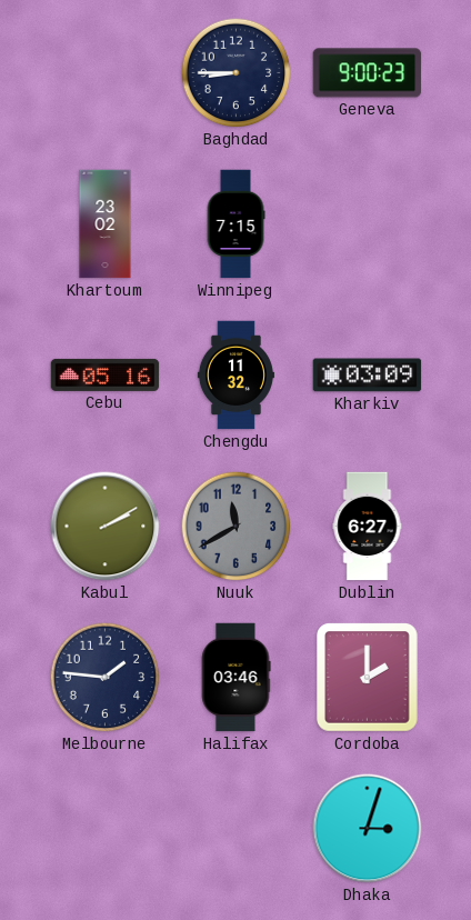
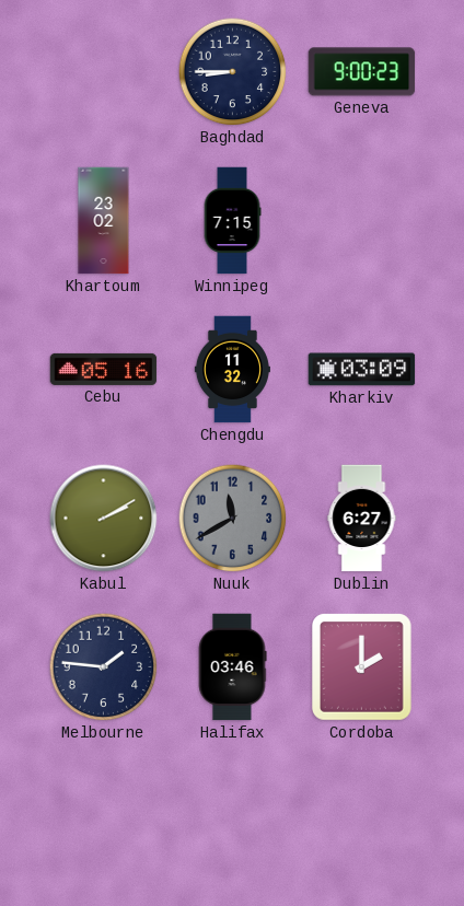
Dhaka: 3:03 -> none
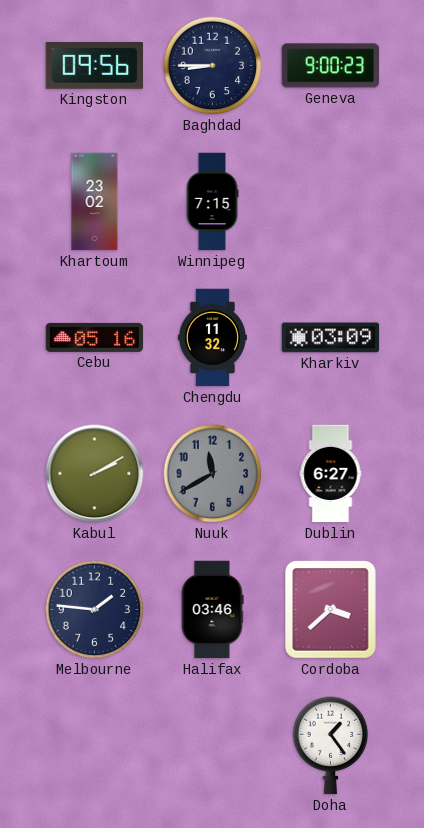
Kingston: none -> 09:56
Cordoba: 2:00 -> 3:38
Doha: none -> 1:24
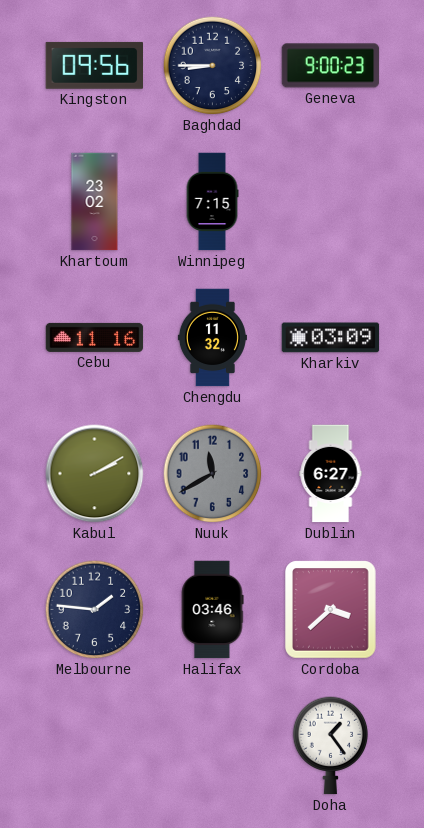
Cebu: 05:16 -> 11:16
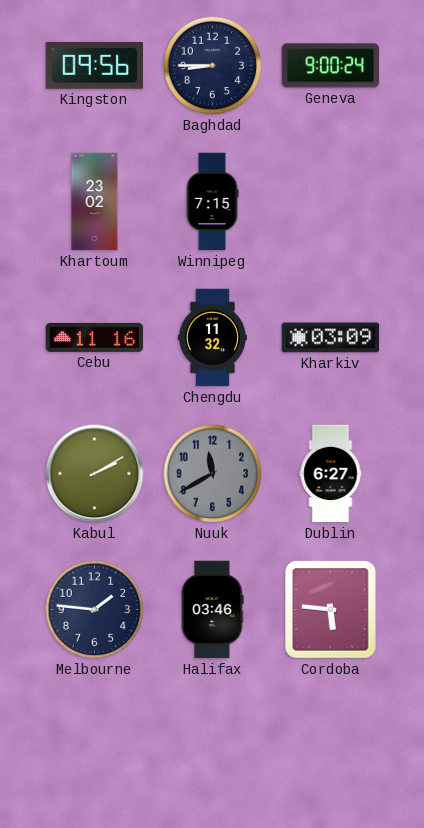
Geneva: 9:00:23 -> 9:00:24
Cordoba: 3:38 -> 5:46
Doha: 1:24 -> none
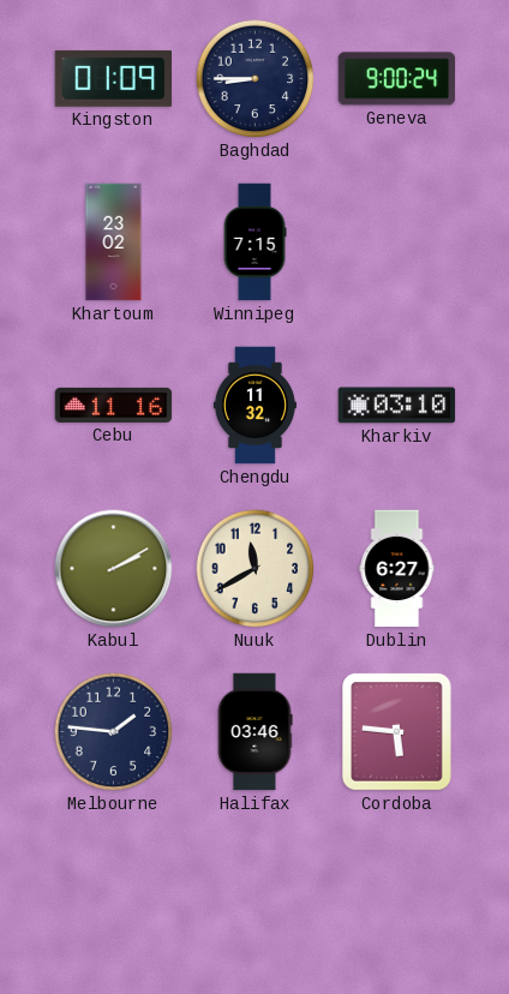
Kingston: 09:56 -> 01:09
Kharkiv: 03:09 -> 03:10
Nuuk dial: grey -> cream
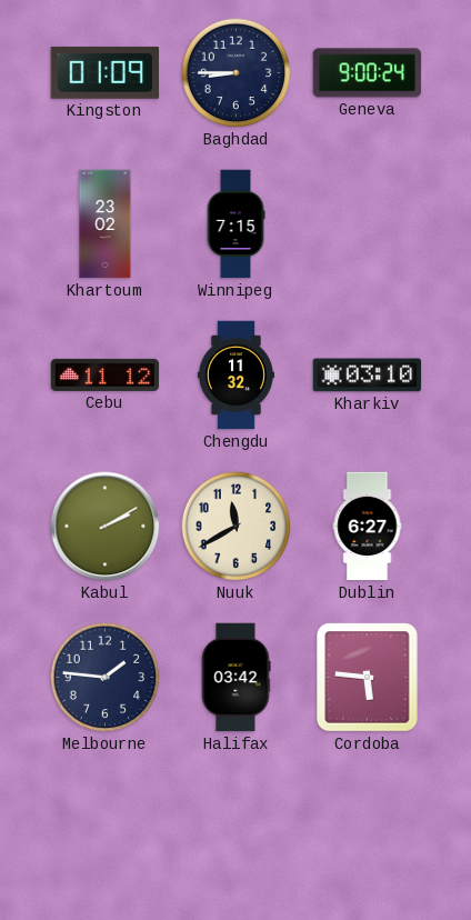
Cebu: 11:16 -> 11:12
Halifax: 03:46 -> 03:42
